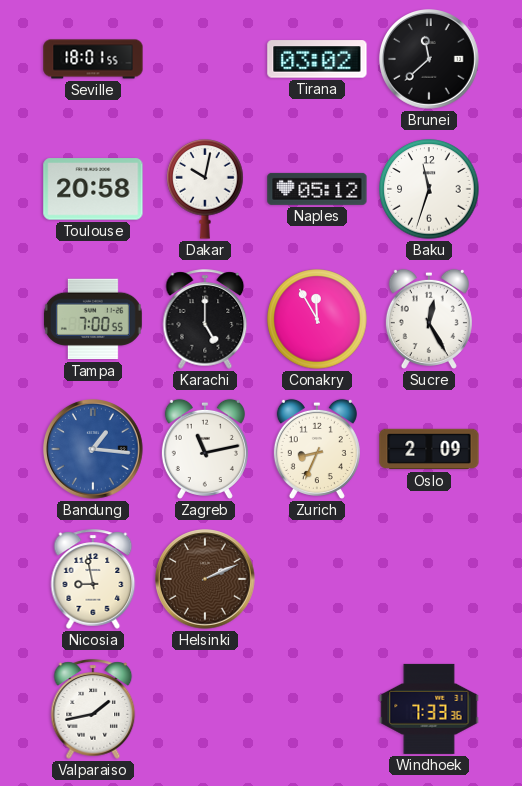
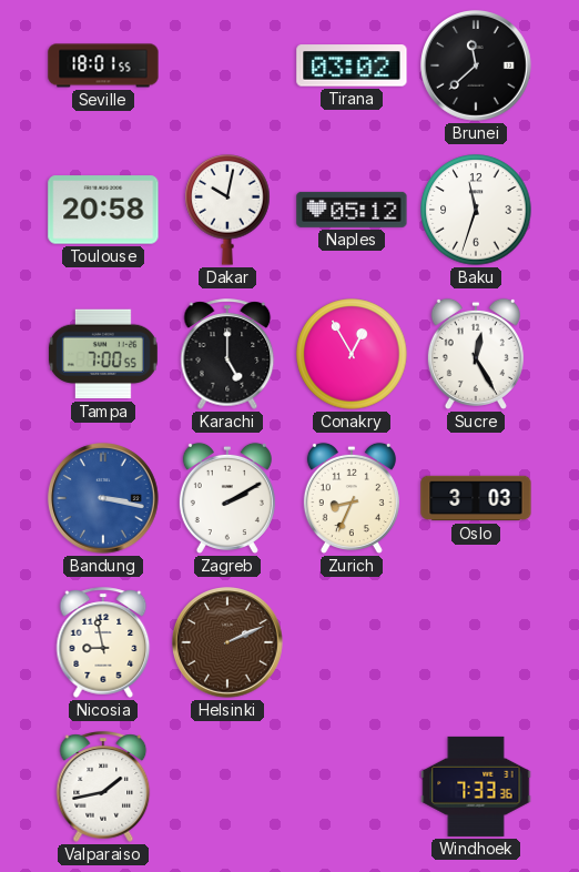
Conakry: 11:55 -> 12:55
Bandung: 1:16 -> 3:17
Zagreb: 11:13 -> 2:10
Oslo: 2:09 -> 3:03
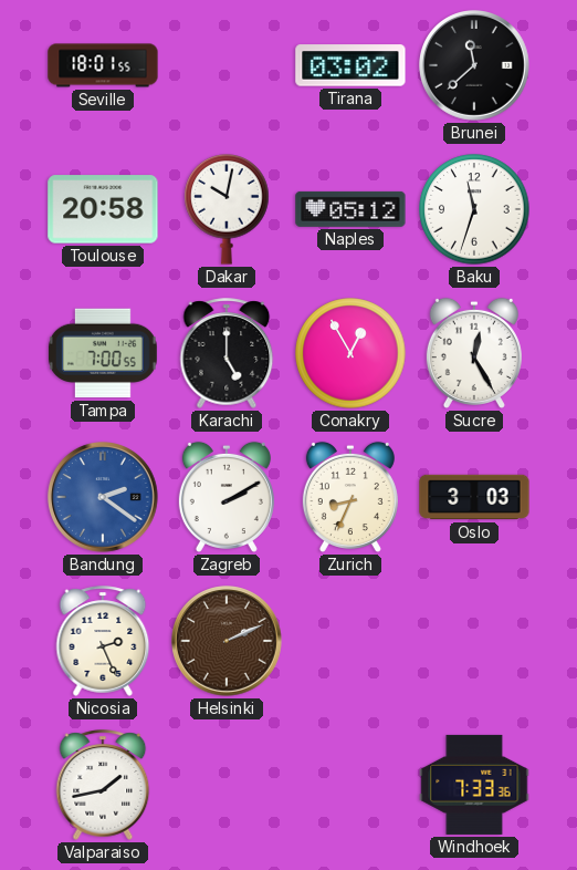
Bandung: 3:17 -> 2:21
Nicosia: 8:58 -> 2:26
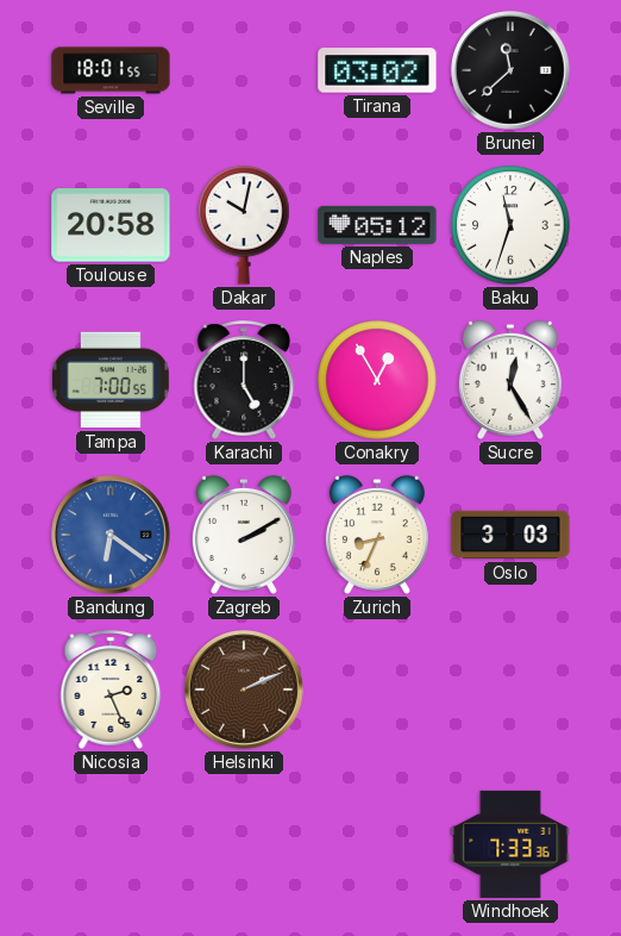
Bandung: 2:21 -> 6:21
Valparaiso: 1:43 -> none
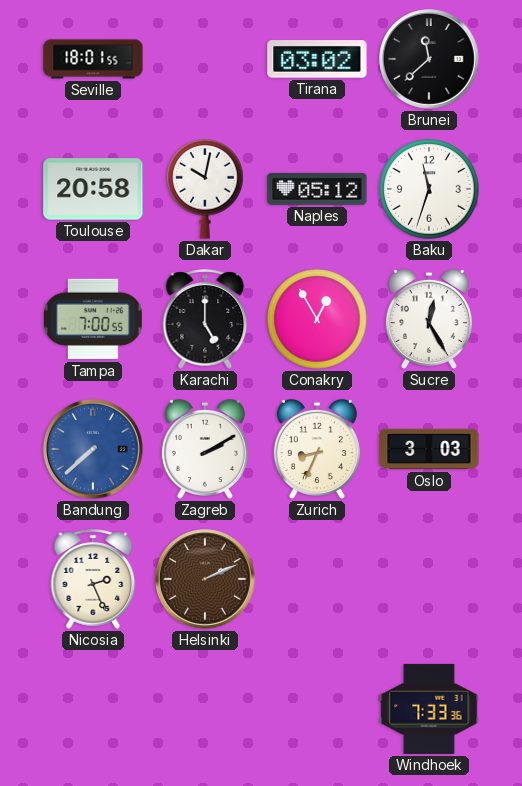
Bandung: 6:21 -> 7:38
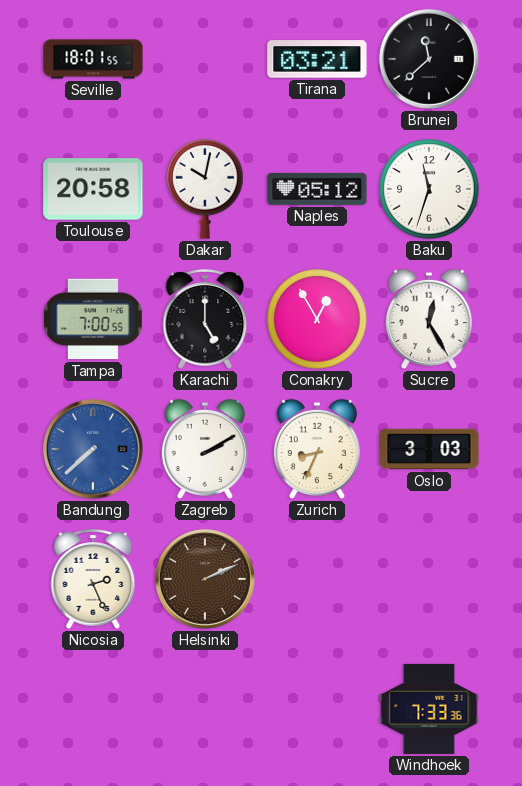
Tirana: 03:02 -> 03:21
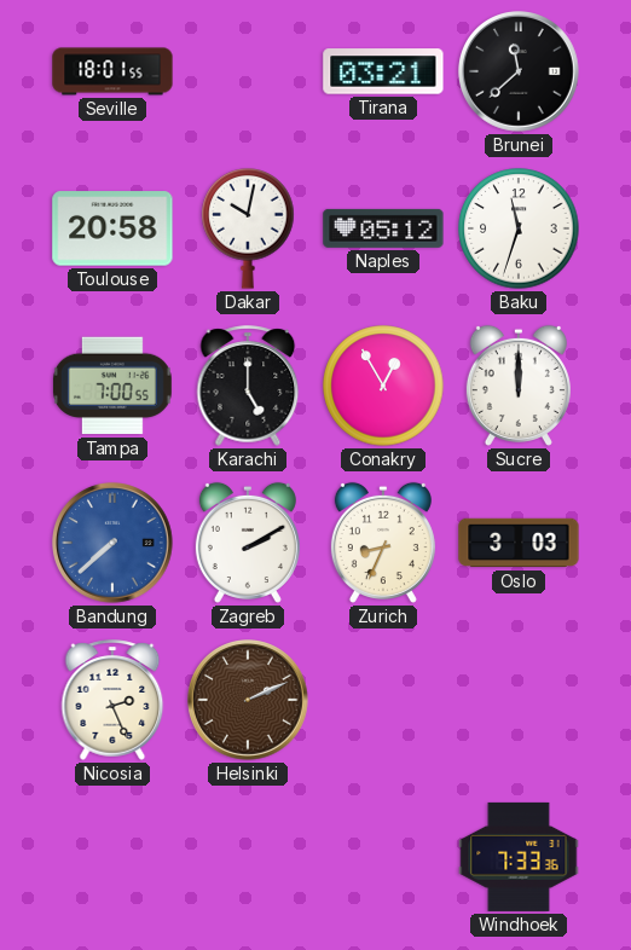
Sucre: 12:25 -> 12:00
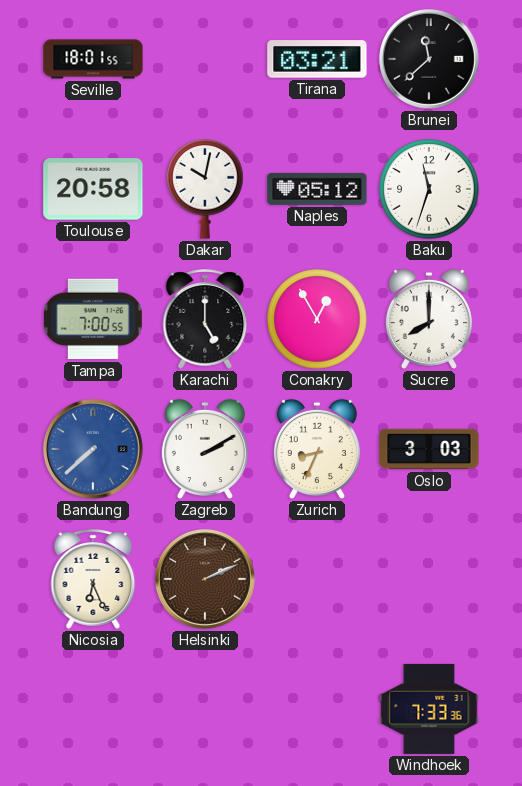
Sucre: 12:00 -> 8:00
Nicosia: 2:26 -> 6:26
